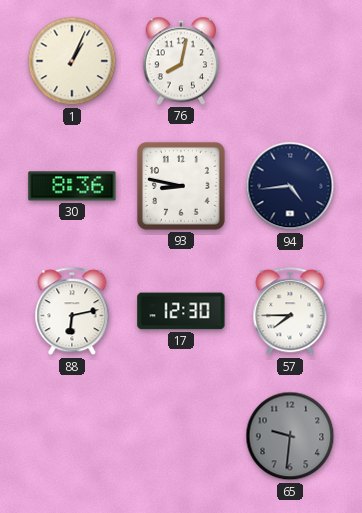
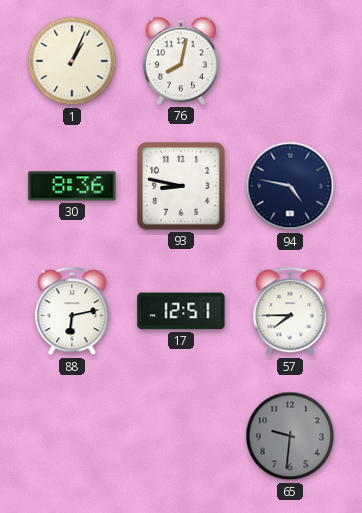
94: 4:44 -> 4:47
17: 12:30 -> 12:51
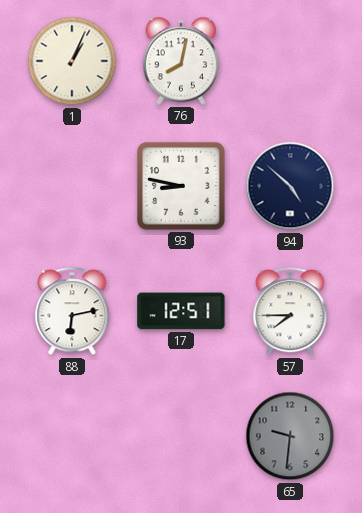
30: 8:36 -> none
94: 4:47 -> 4:52
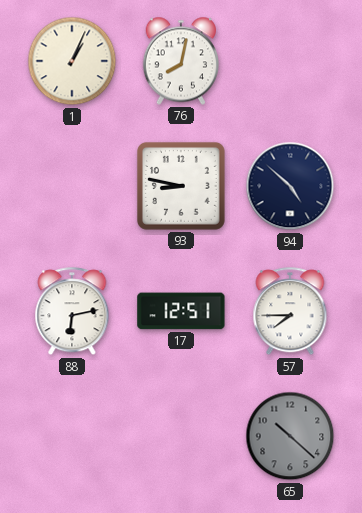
65: 9:31 -> 10:22
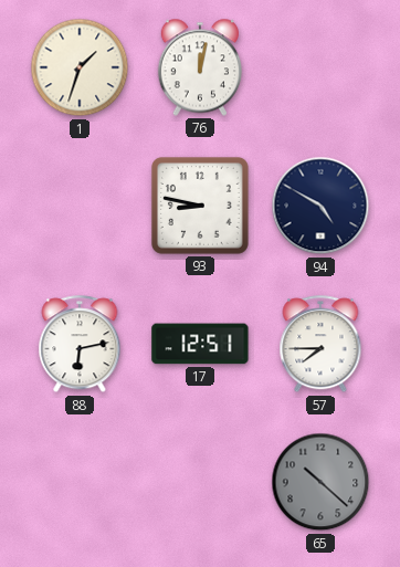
1: 1:04 -> 1:33
76: 8:02 -> 12:02
94: 4:52 -> 4:50
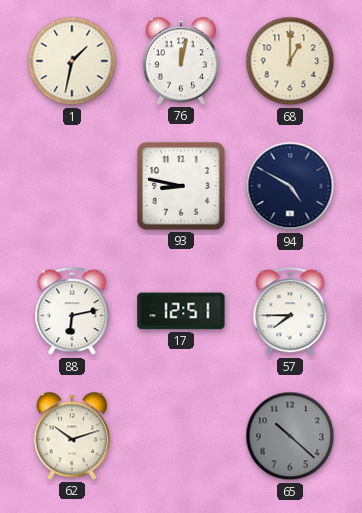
1: 1:33 -> 1:32
68: none -> 1:00
62: none -> 10:12
